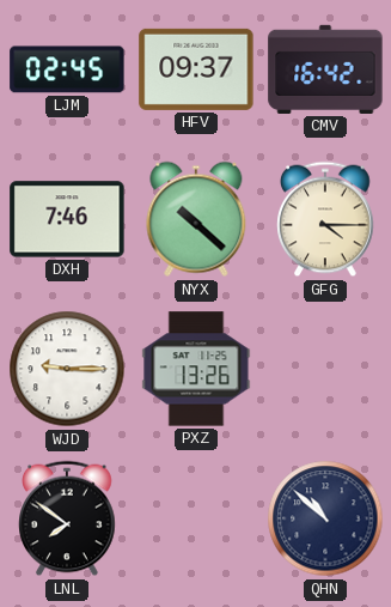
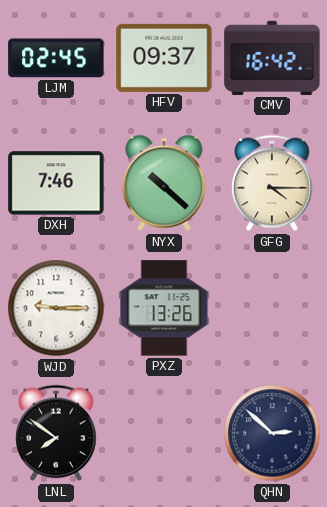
QHN: 10:52 -> 2:52
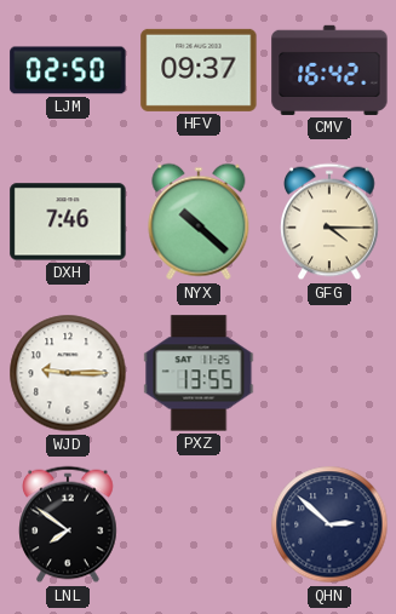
LJM: 02:45 -> 02:50
PXZ: 13:26 -> 13:55
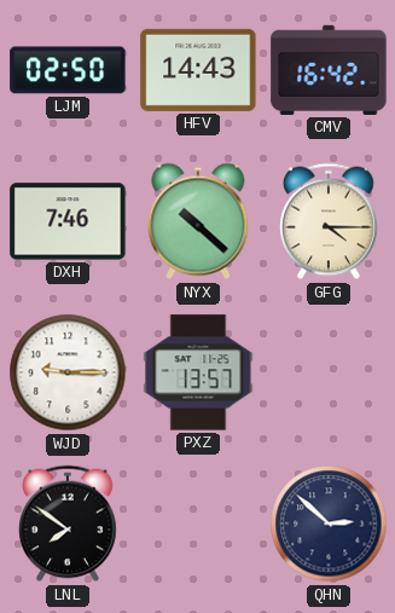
HFV: 09:37 -> 14:43
PXZ: 13:55 -> 13:57
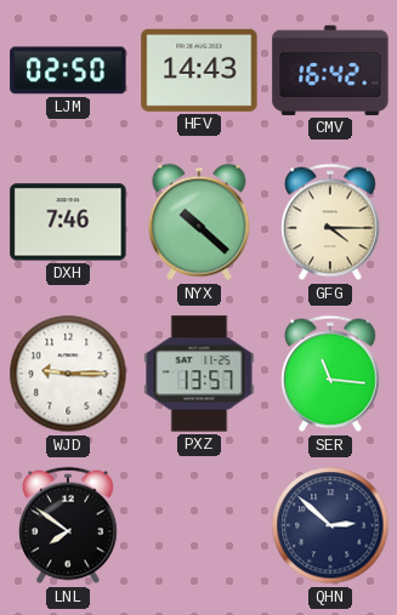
SER: none -> 11:16
